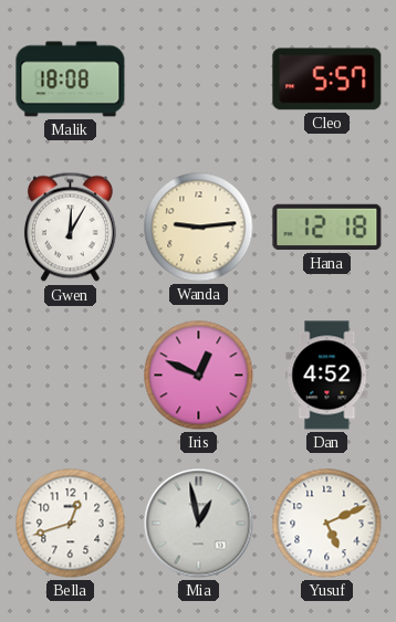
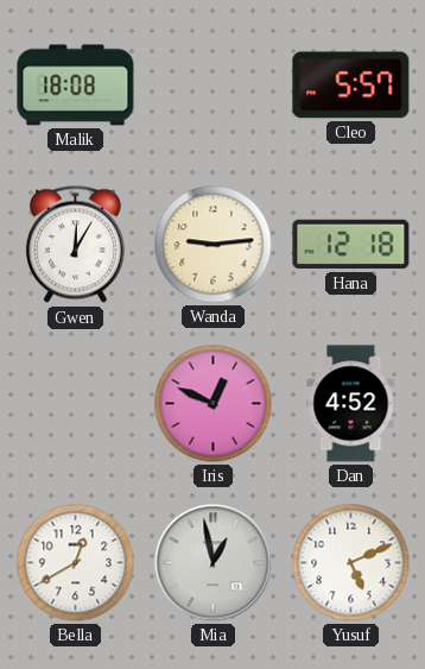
Bella: 12:42 -> 12:40
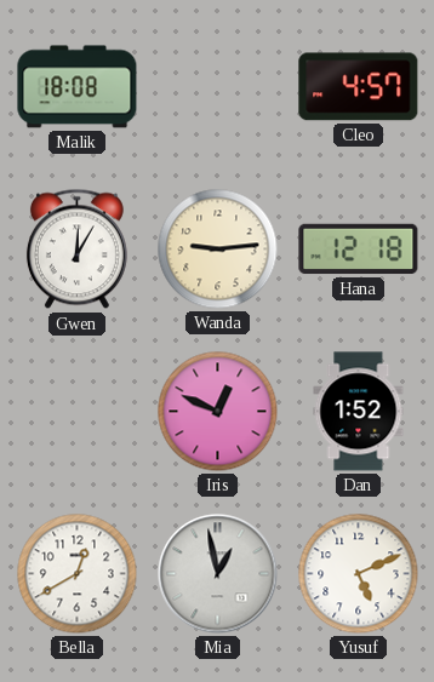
Cleo: 5:57 -> 4:57
Dan: 4:52 -> 1:52
